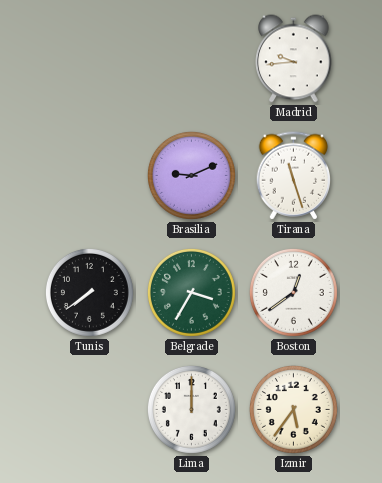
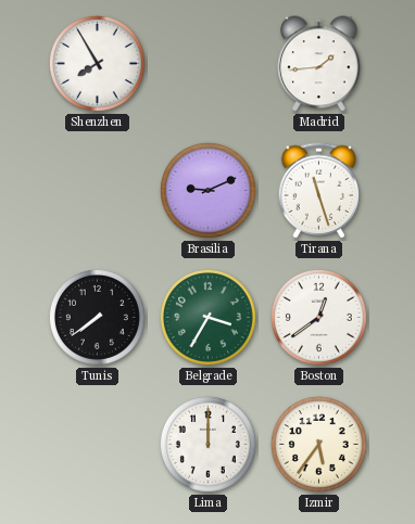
Shenzhen: none -> 7:55
Madrid: 9:44 -> 1:44
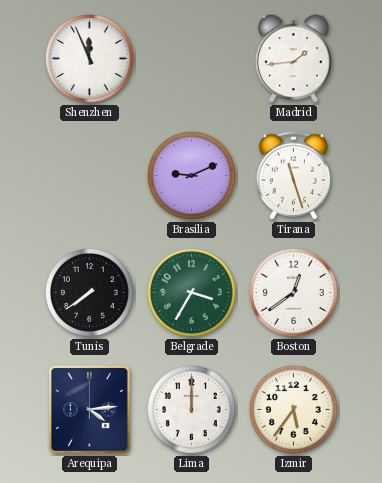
Shenzhen: 7:55 -> 11:56
Arequipa: none -> 4:14
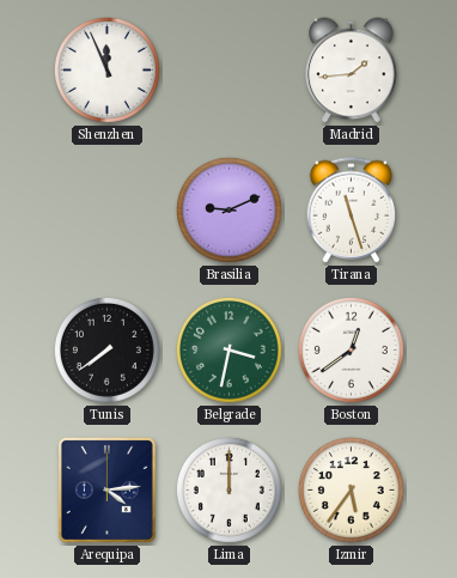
Belgrade: 3:35 -> 3:32
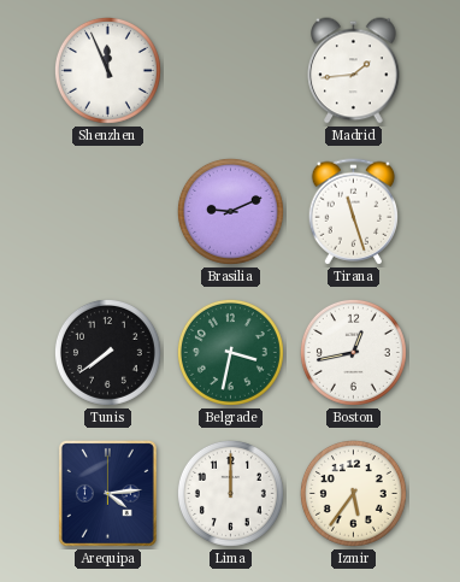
Boston: 12:39 -> 12:43
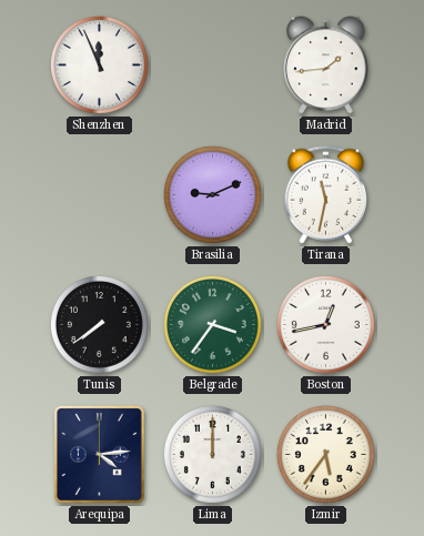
Tirana: 11:27 -> 11:32
Belgrade: 3:32 -> 3:36
